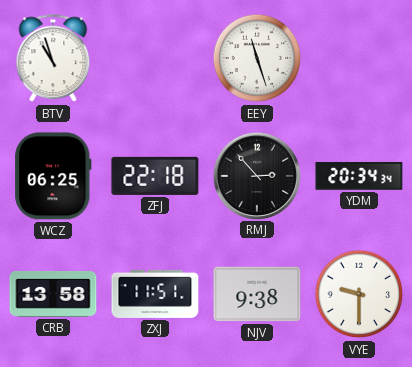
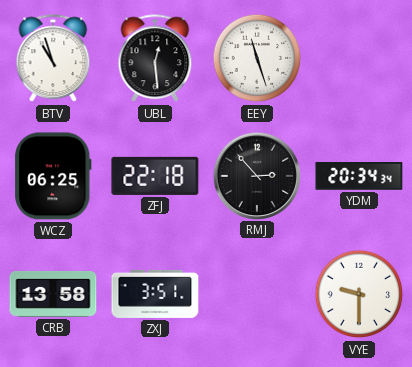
UBL: none -> 12:29
ZXJ: 11:51 -> 3:51
NJV: 9:38 -> none
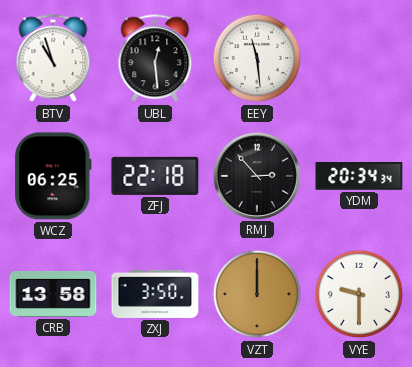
EEY: 11:27 -> 11:29
ZXJ: 3:51 -> 3:50
VZT: none -> 12:00
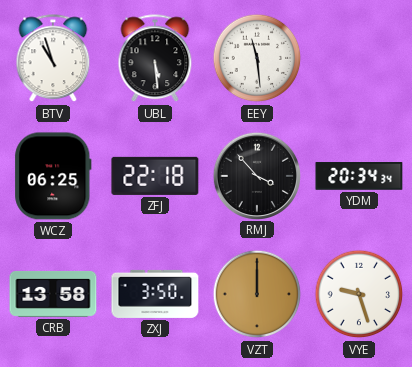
UBL: 12:29 -> 5:29
RMJ: 2:53 -> 3:53
VYE: 9:30 -> 9:27
